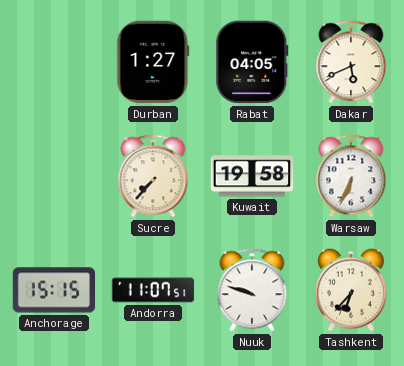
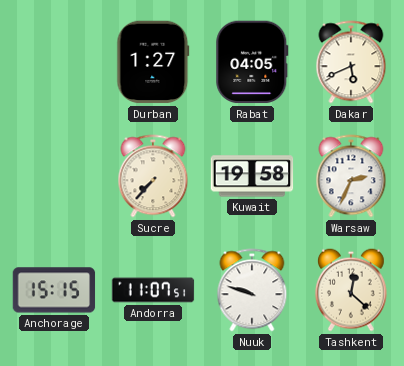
Warsaw: 6:34 -> 2:34
Tashkent: 6:37 -> 12:22
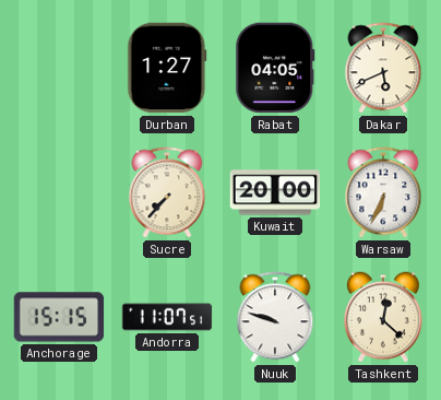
Kuwait: 19:58 -> 20:00
Warsaw: 2:34 -> 6:34
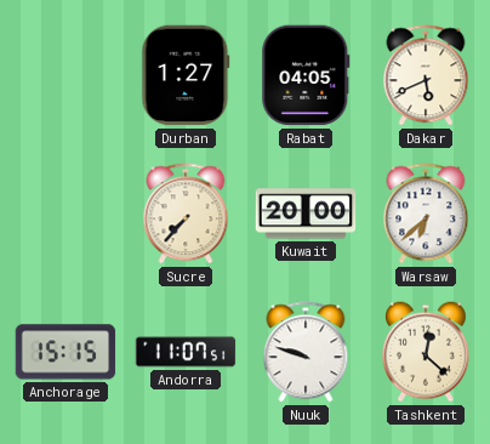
Warsaw: 6:34 -> 6:38
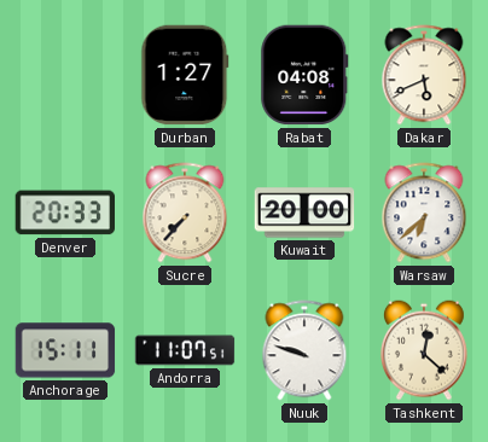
Rabat: 04:05 -> 04:08
Denver: none -> 20:33
Anchorage: 15:15 -> 15:11
